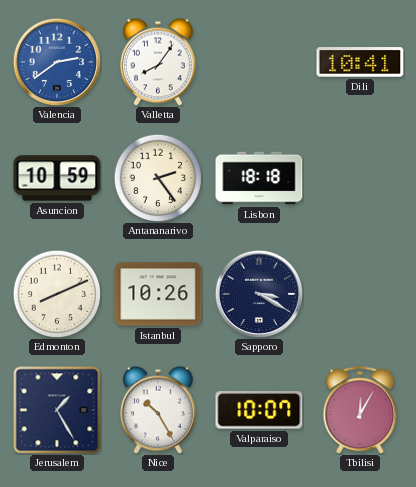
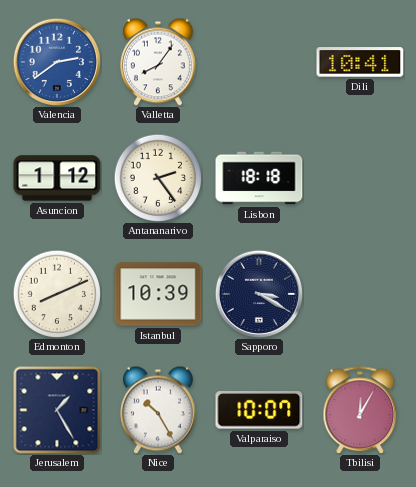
Asuncion: 10:59 -> 1:12
Istanbul: 10:26 -> 10:39
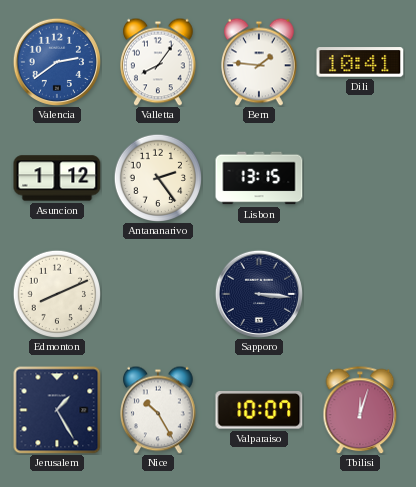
Bern: none -> 1:46
Lisbon: 18:18 -> 13:15
Istanbul: 10:39 -> none
Sapporo: 3:20 -> 3:16
Tbilisi: 12:05 -> 12:03
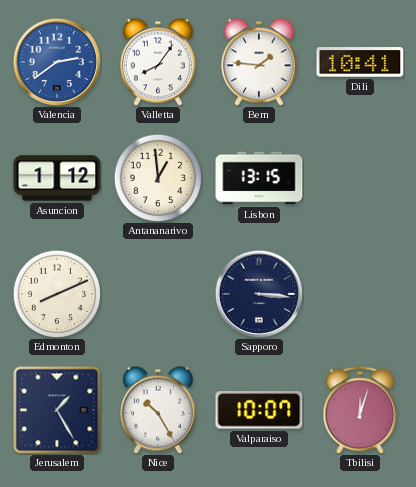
Antananarivo: 2:24 -> 12:59
